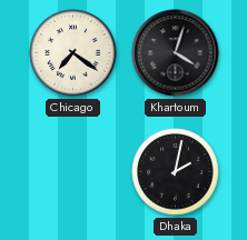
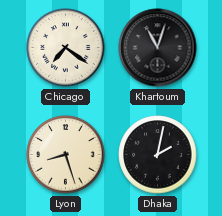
Khartoum: 4:03 -> 11:03
Lyon: none -> 8:27
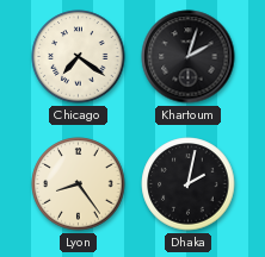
Khartoum: 11:03 -> 2:03
Lyon: 8:27 -> 8:24
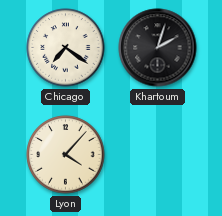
Lyon: 8:24 -> 4:07
Dhaka: 2:02 -> none
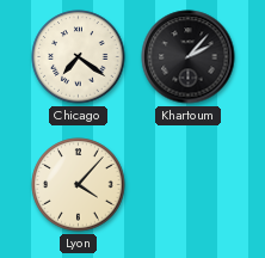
Khartoum: 2:03 -> 2:07
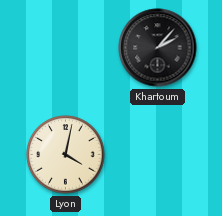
Chicago: 7:21 -> none
Lyon: 4:07 -> 4:02
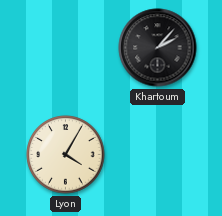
Lyon: 4:02 -> 4:05
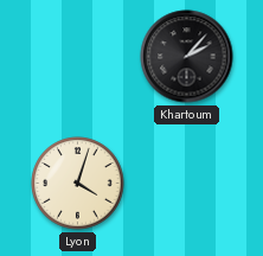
Lyon: 4:05 -> 4:03
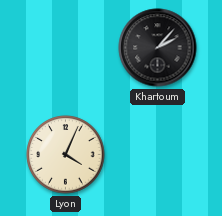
Lyon: 4:03 -> 4:04
